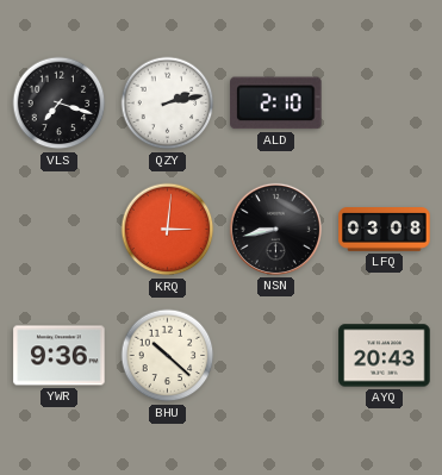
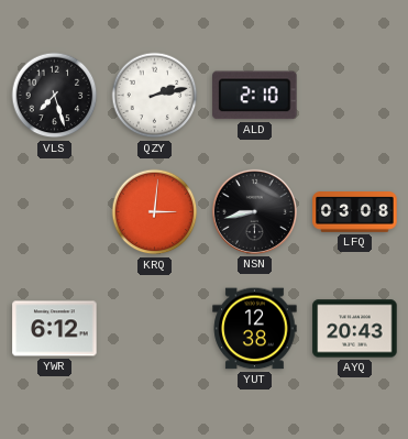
VLS: 7:18 -> 7:27
YWR: 9:36 -> 6:12
BHU: 10:22 -> none
YUT: none -> 12:38
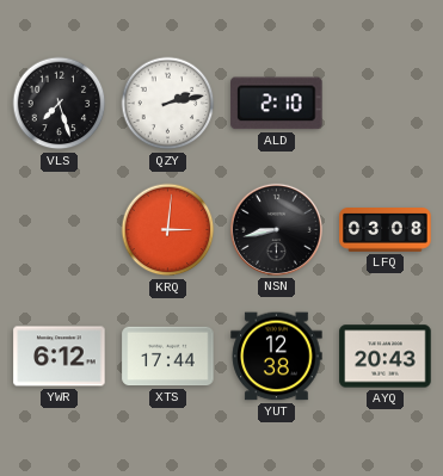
XTS: none -> 17:44
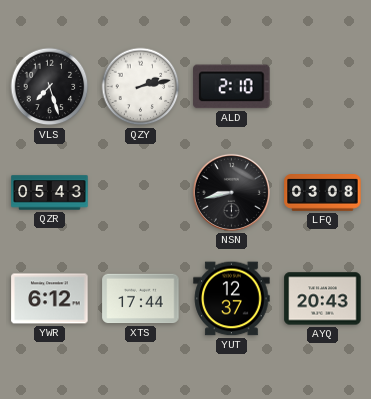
QZR: none -> 05:43
KRQ: 3:01 -> none
YUT: 12:38 -> 12:37
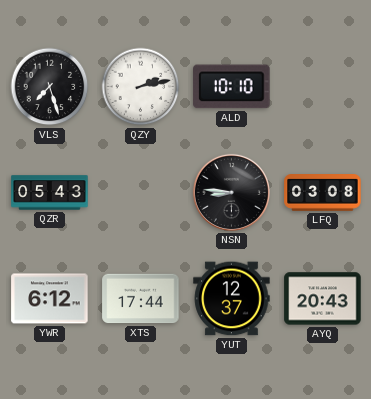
ALD: 2:10 -> 10:10
NSN: 8:43 -> 8:46
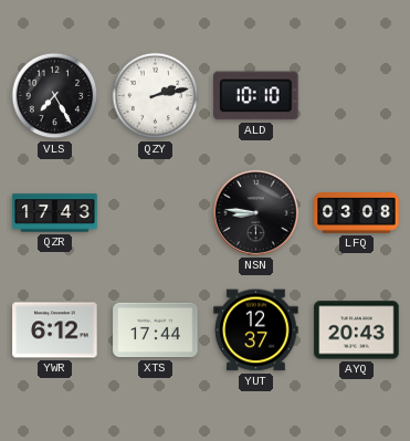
VLS: 7:27 -> 7:25
QZR: 05:43 -> 17:43
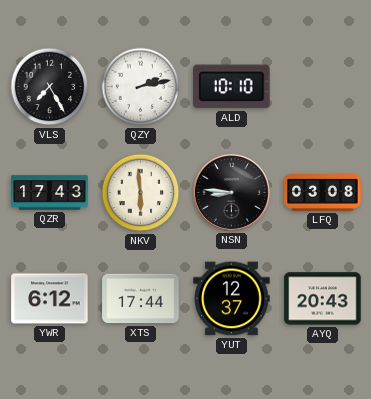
NKV: none -> 5:59
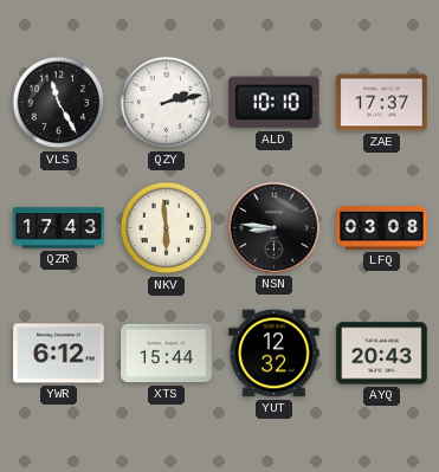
VLS: 7:25 -> 11:25
ZAE: none -> 17:37
XTS: 17:44 -> 15:44
YUT: 12:37 -> 12:32
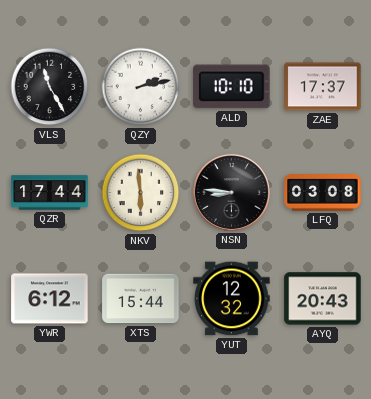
QZR: 17:43 -> 17:44
